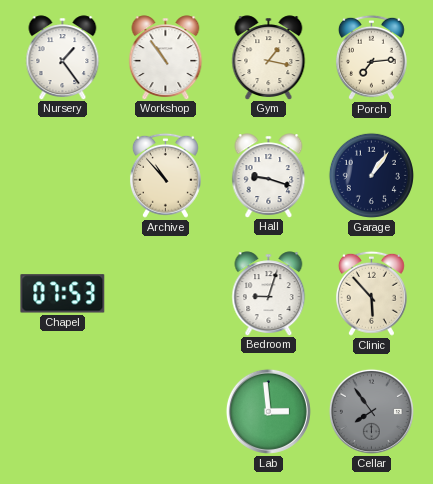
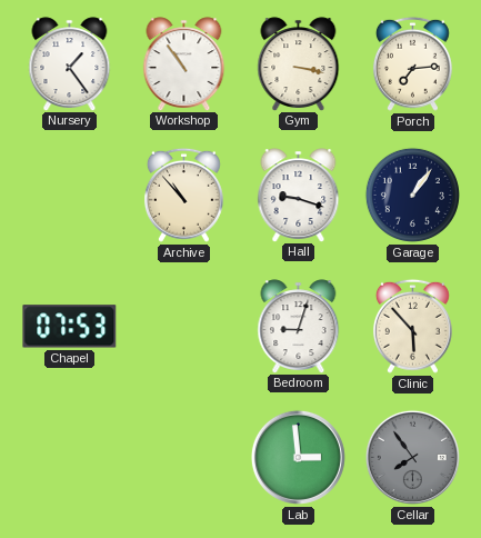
Gym: 1:17 -> 3:17
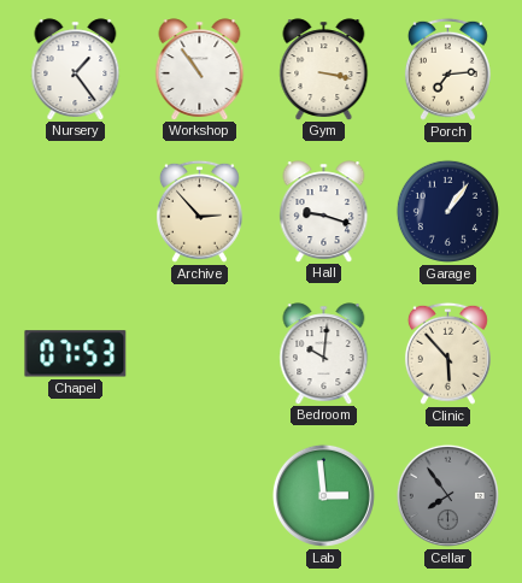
Archive: 10:53 -> 2:53
Bedroom: 9:03 -> 10:01
